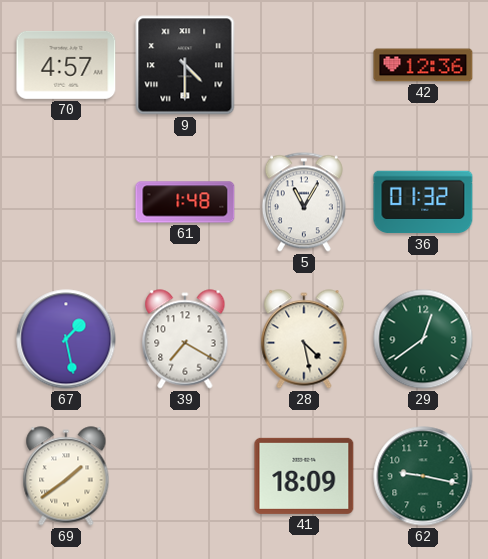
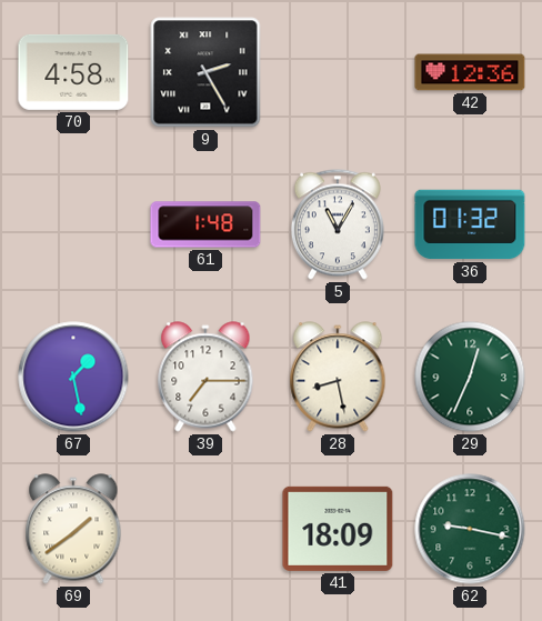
70: 4:57 -> 4:58
9: 4:30 -> 2:25
39: 7:20 -> 7:15
28: 4:28 -> 8:28
29: 12:39 -> 12:34
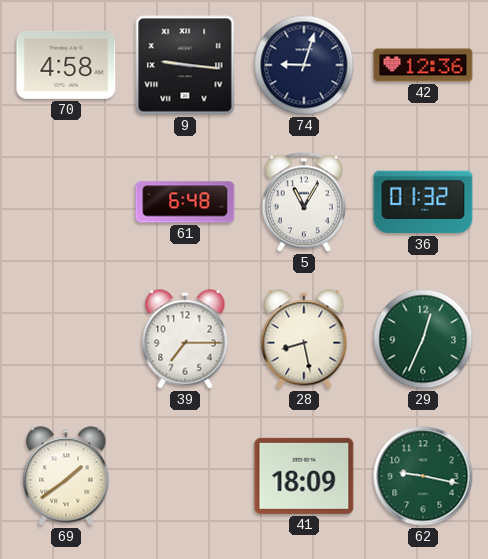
9: 2:25 -> 9:16
74: none -> 9:03
61: 1:48 -> 6:48
67: 1:28 -> none
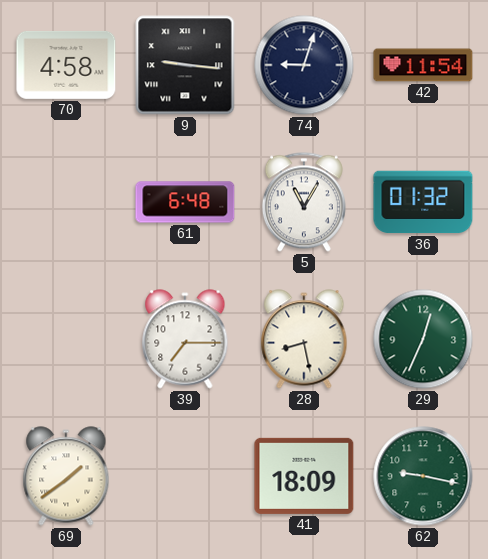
42: 12:36 -> 11:54
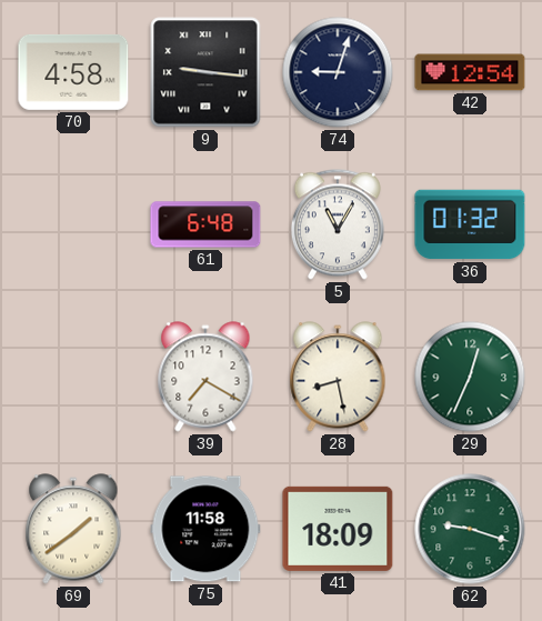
42: 11:54 -> 12:54
39: 7:15 -> 7:20
75: none -> 11:58
62: 9:17 -> 9:18
